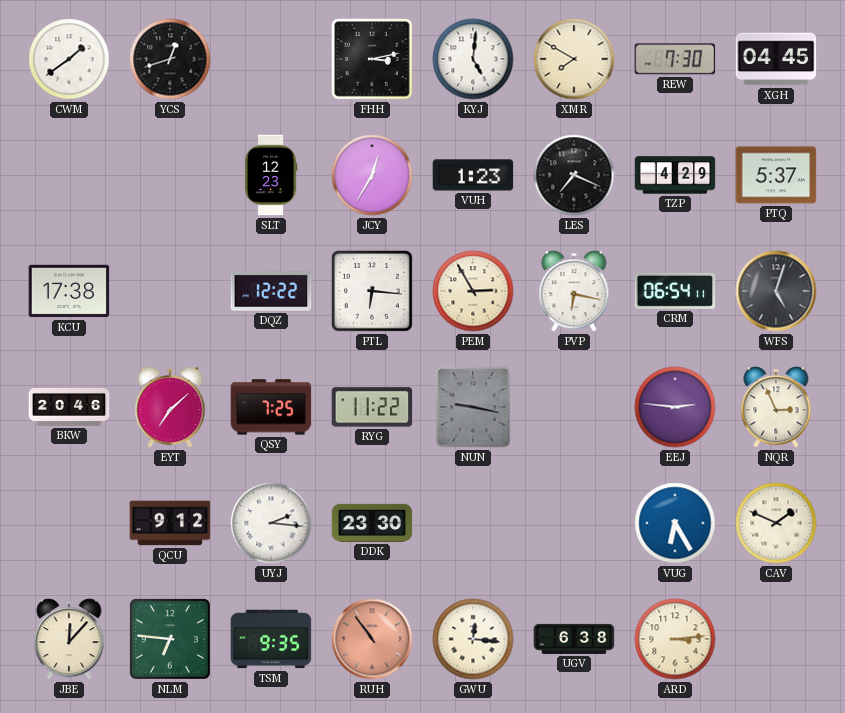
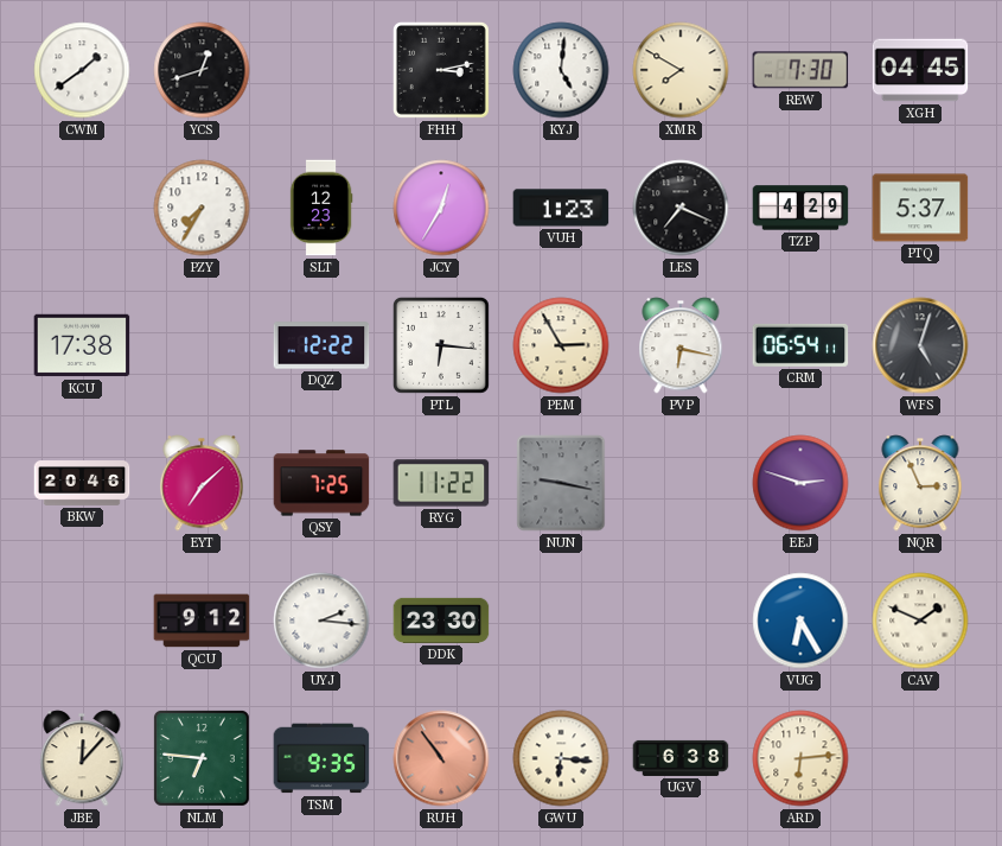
PZY: none -> 7:35
EEJ: 2:46 -> 2:48
GWU: 12:16 -> 6:16
ARD: 3:14 -> 6:14
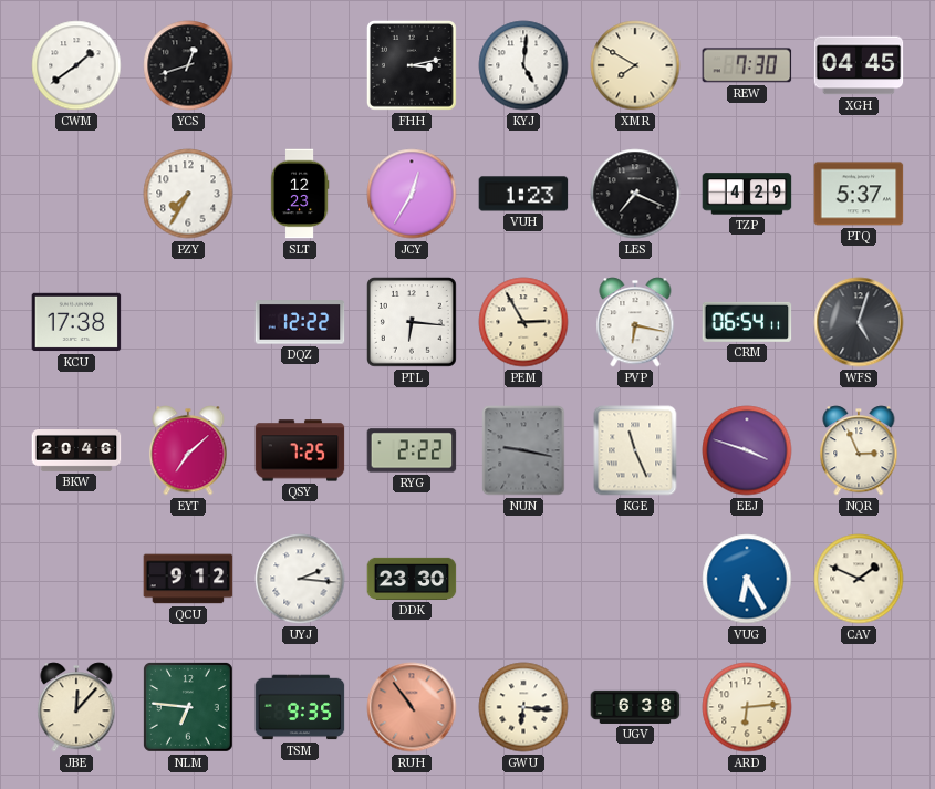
RYG: 11:22 -> 2:22
KGE: none -> 11:26
EEJ: 2:48 -> 3:48
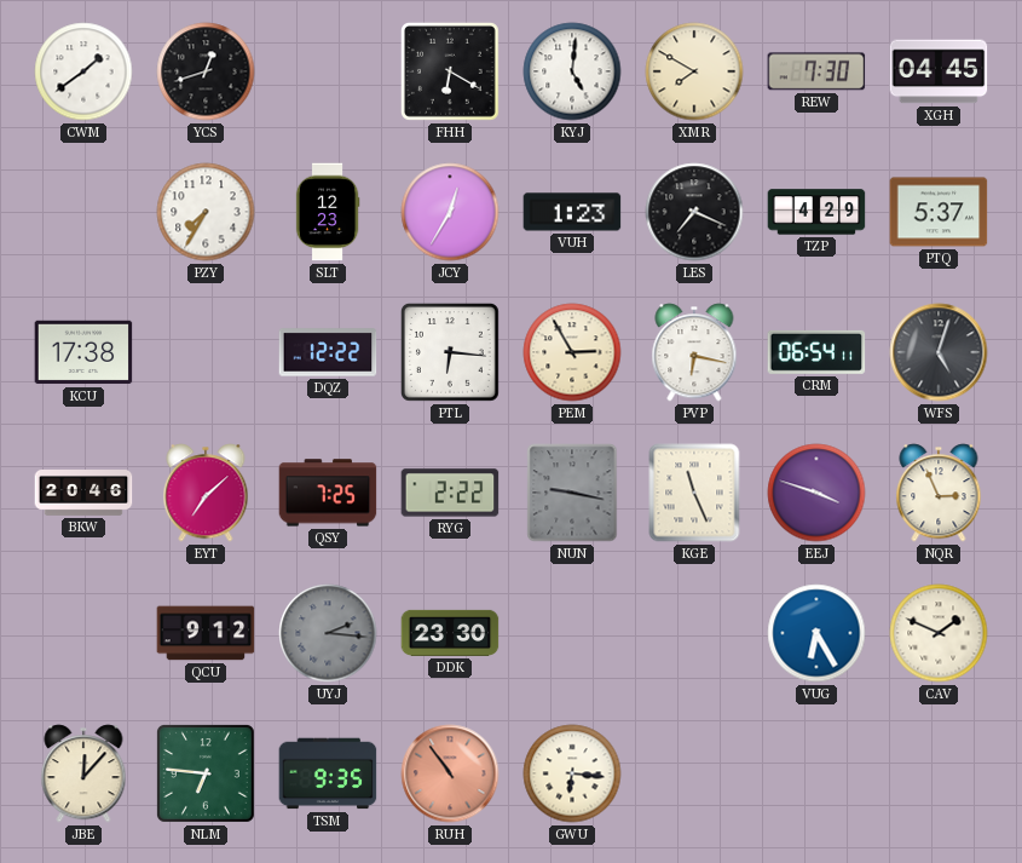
FHH: 3:13 -> 6:20
UYJ dial: white -> grey
UGV: 6:38 -> none
ARD: 6:14 -> none
